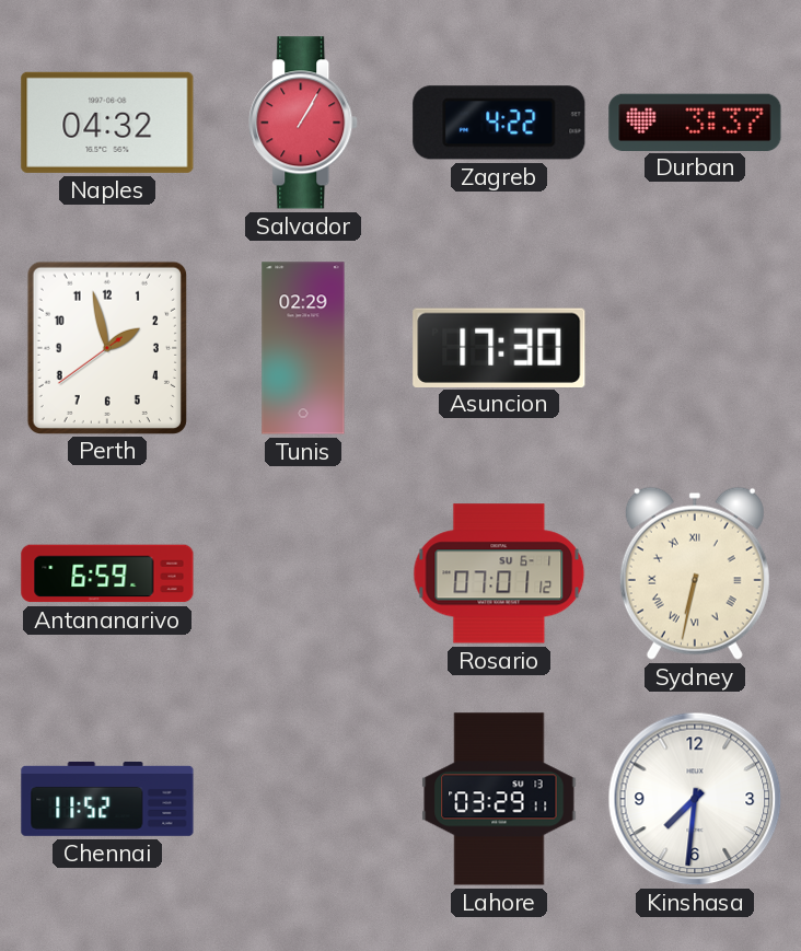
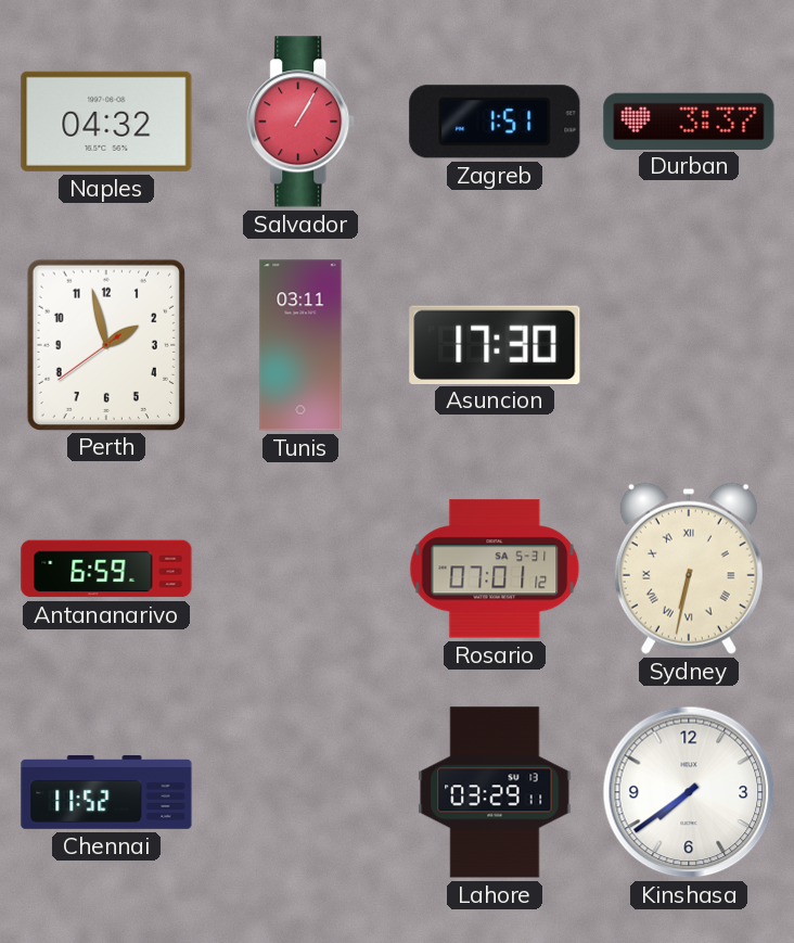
Zagreb: 4:22 -> 1:51
Tunis: 02:29 -> 03:11
Rosario date: SU 6-1 -> SA 5-31
Kinshasa: 7:31 -> 7:39
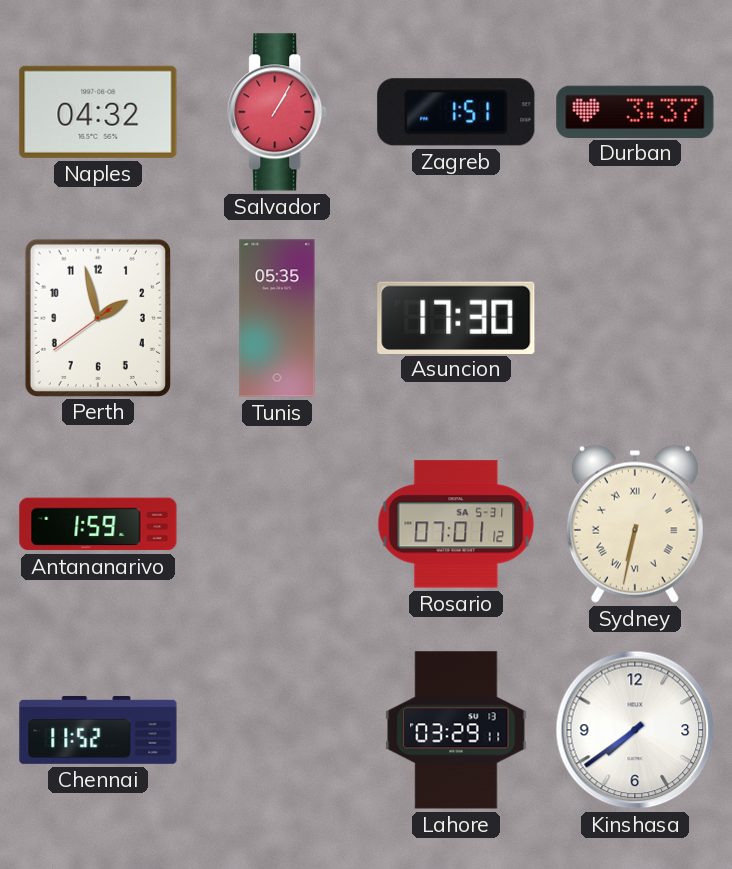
Tunis: 03:11 -> 05:35
Antananarivo: 6:59 -> 1:59
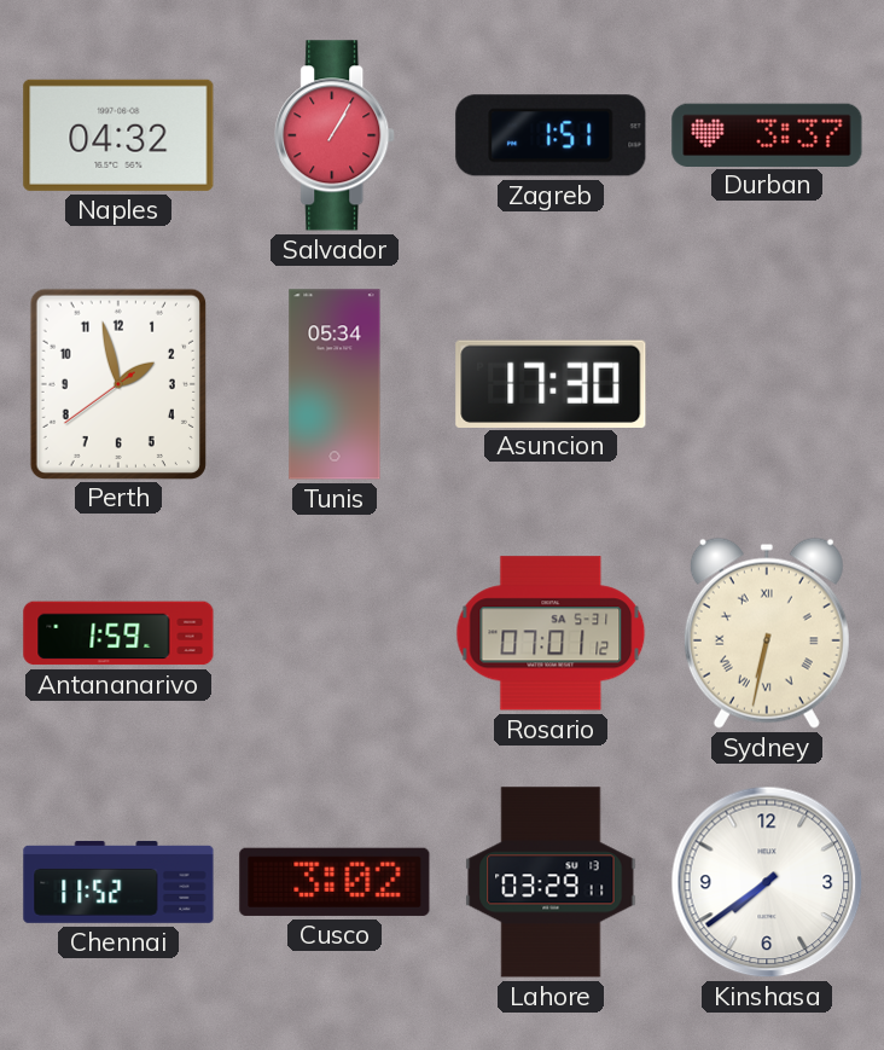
Tunis: 05:35 -> 05:34
Cusco: none -> 3:02
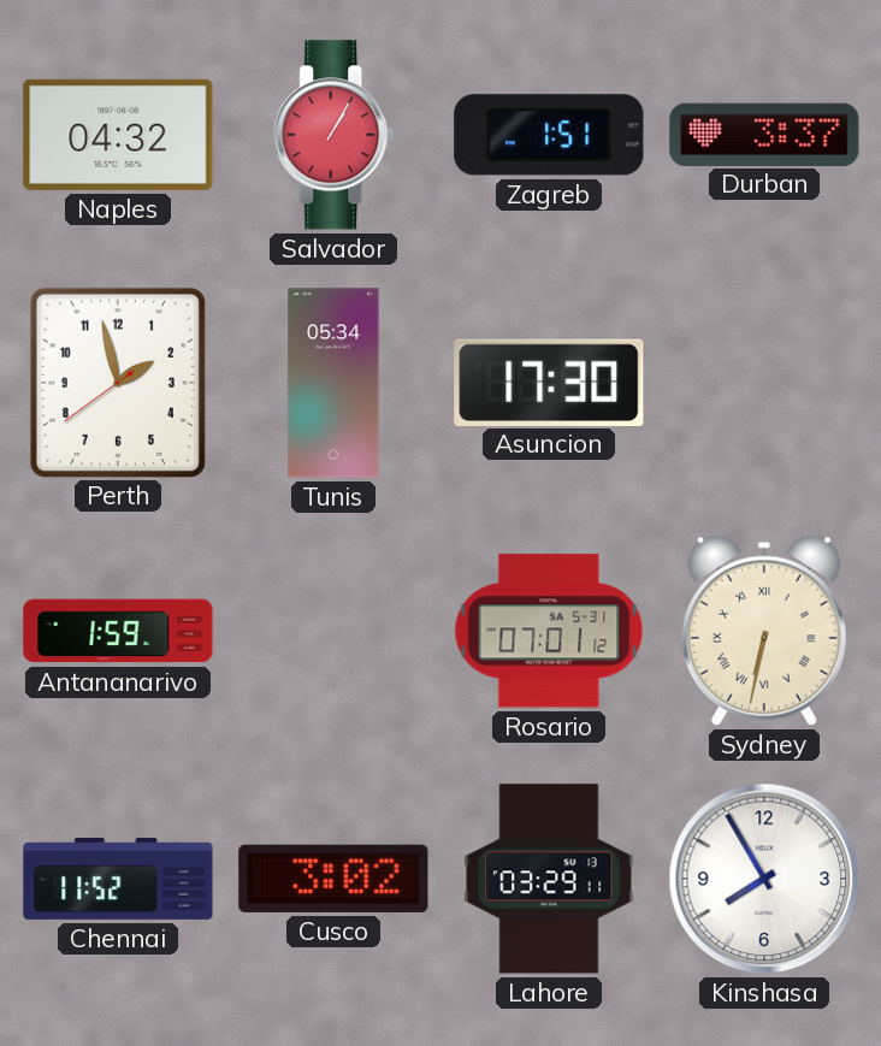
Kinshasa: 7:39 -> 7:55
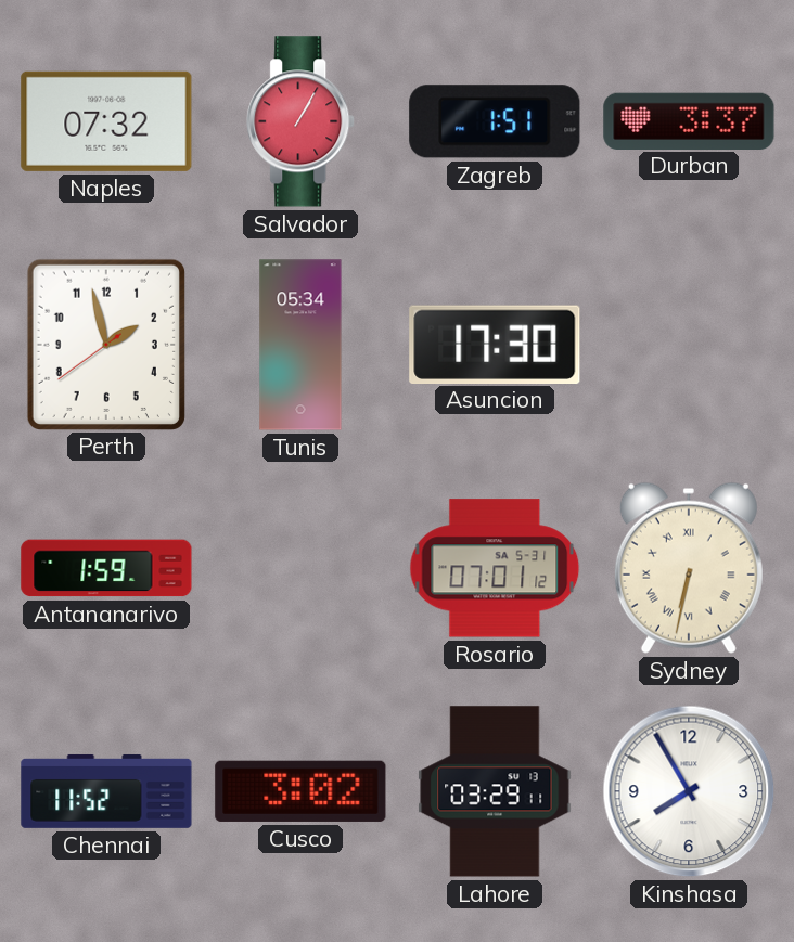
Naples: 04:32 -> 07:32
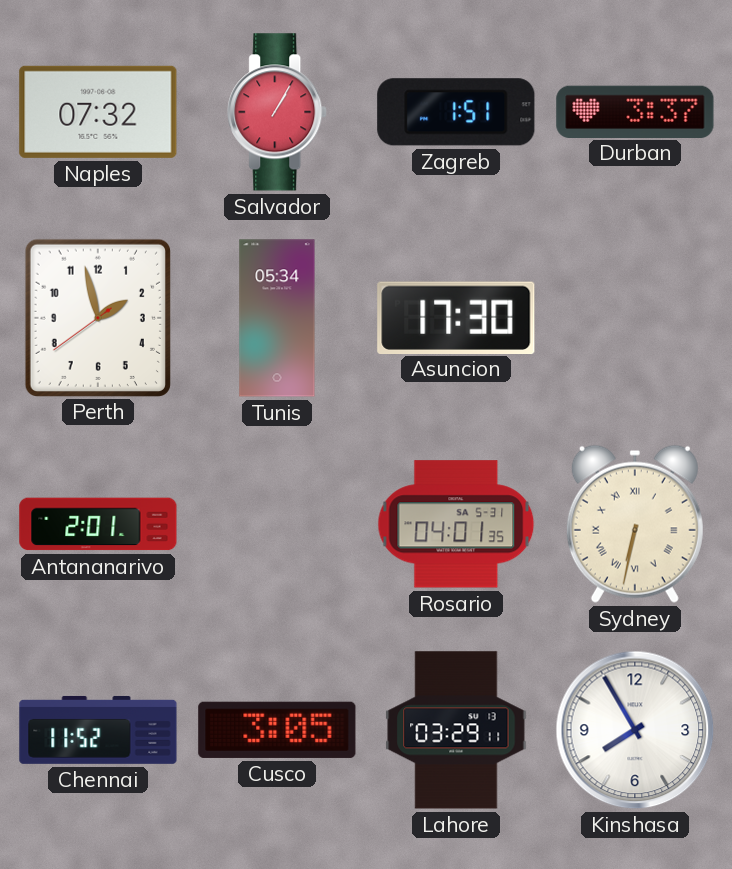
Antananarivo: 1:59 -> 2:01
Rosario: 07:01 -> 04:01
Cusco: 3:02 -> 3:05
